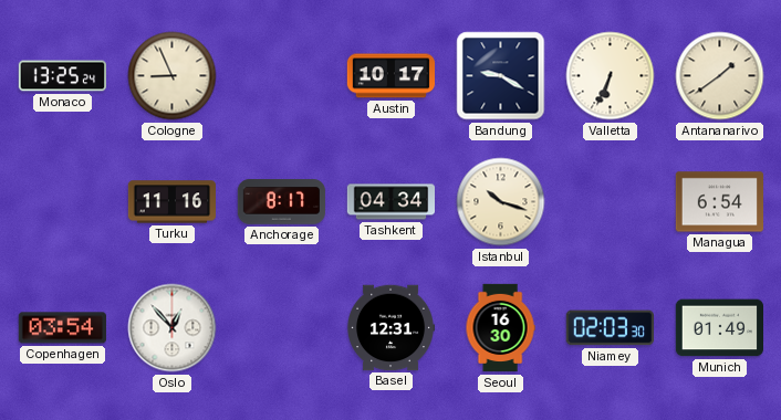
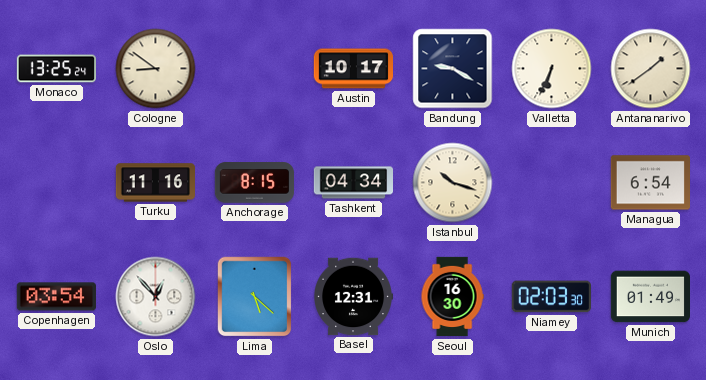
Cologne: 8:56 -> 8:51
Anchorage: 8:17 -> 8:15
Lima: none -> 5:22
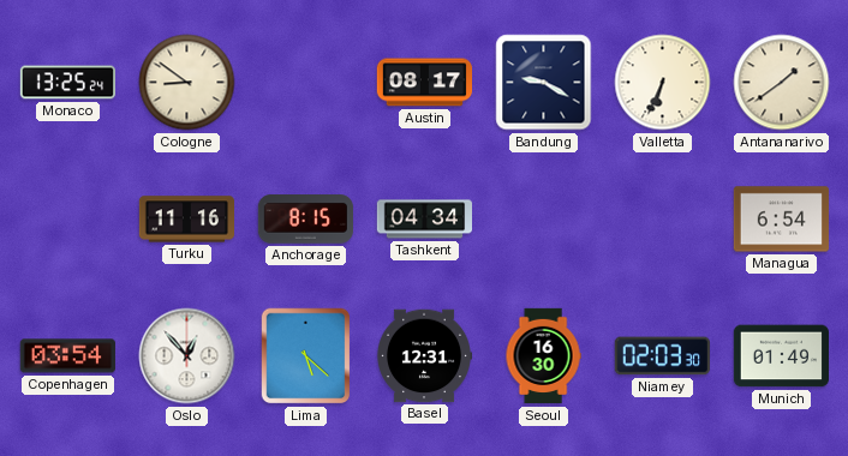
Austin: 10:17 -> 08:17
Istanbul: 10:18 -> none
